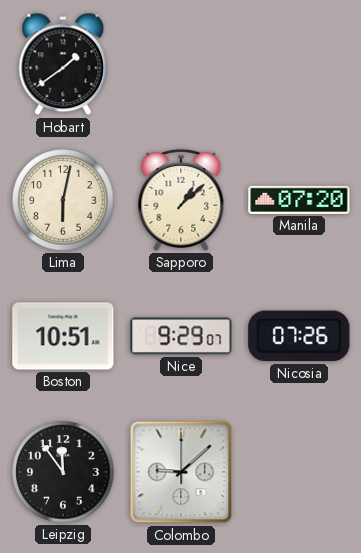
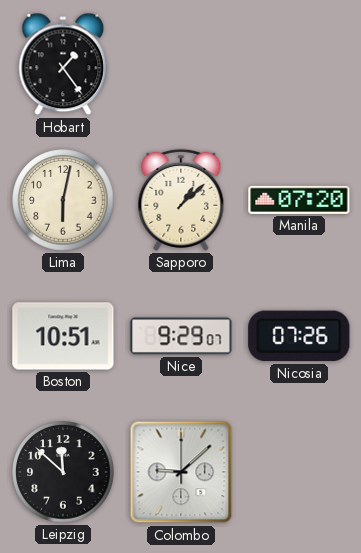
Hobart: 1:39 -> 1:24
Leipzig: 11:54 -> 11:52
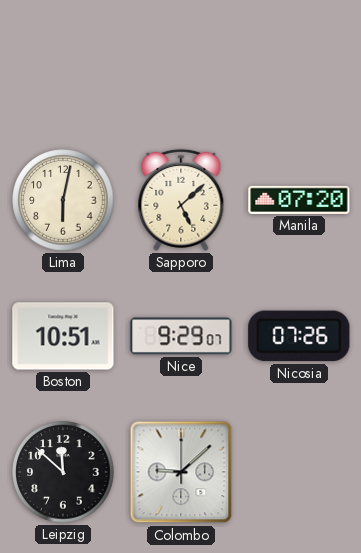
Hobart: 1:24 -> none
Sapporo: 1:08 -> 5:08
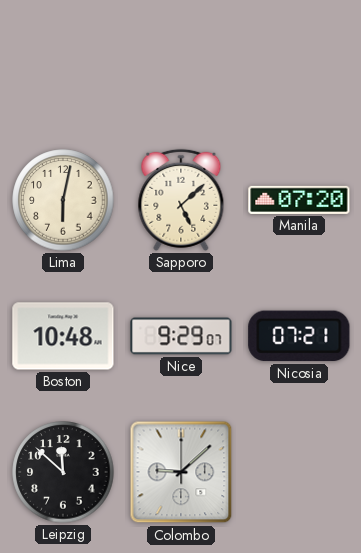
Boston: 10:51 -> 10:48
Nicosia: 07:26 -> 07:21
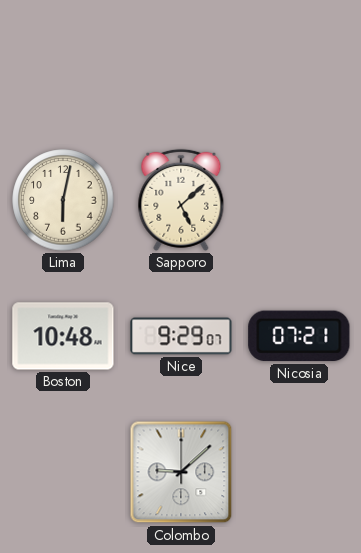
Manila: 07:20 -> none
Leipzig: 11:52 -> none
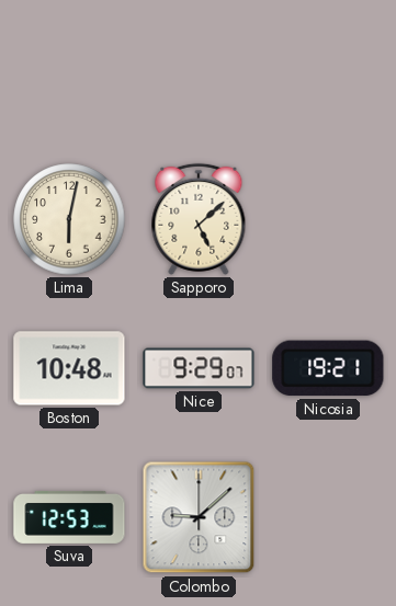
Nicosia: 07:21 -> 19:21
Suva: none -> 12:53
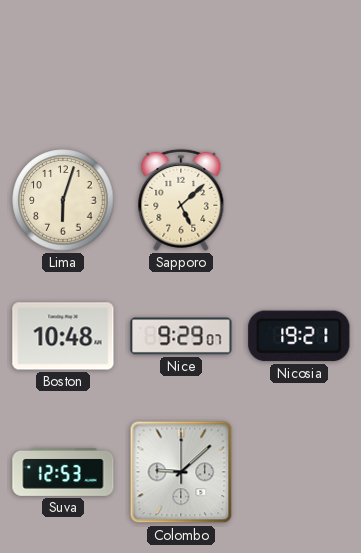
Lima: 6:02 -> 6:03
